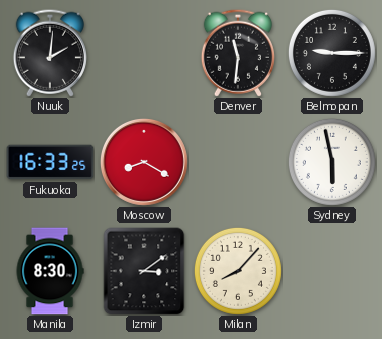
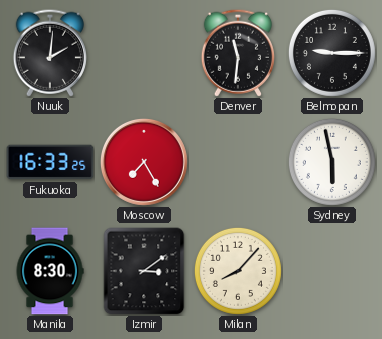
Moscow: 8:20 -> 7:25
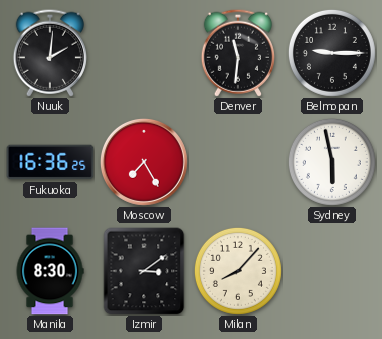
Fukuoka: 16:33 -> 16:36
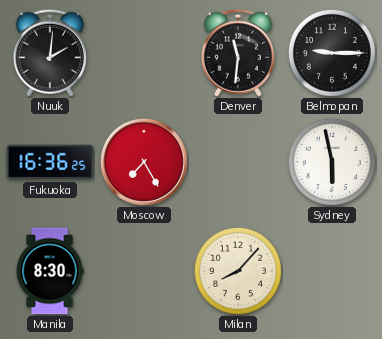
Izmir: 3:09 -> none
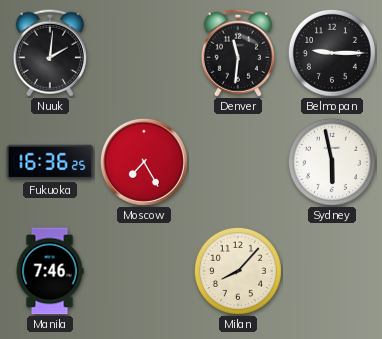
Manila: 8:30 -> 7:46
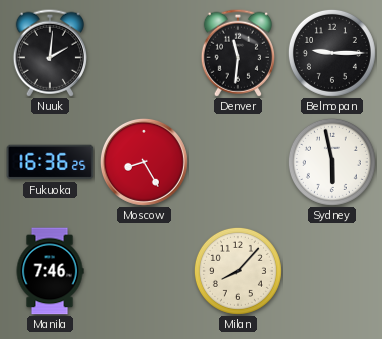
Moscow: 7:25 -> 8:25
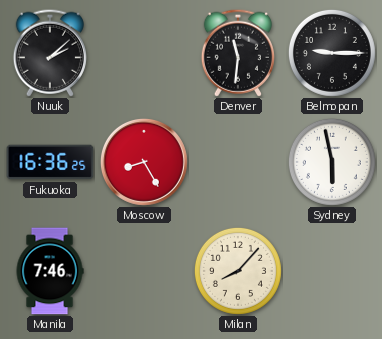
Nuuk: 2:01 -> 2:08
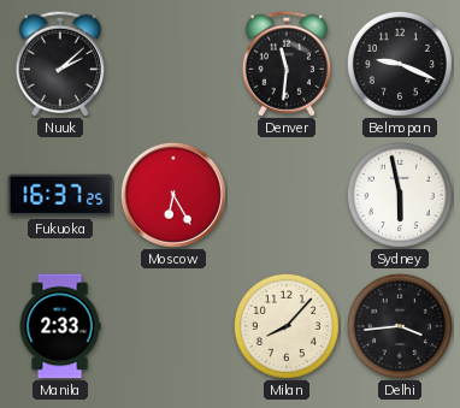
Belmopan: 9:15 -> 9:19
Fukuoka: 16:36 -> 16:37
Moscow: 8:25 -> 6:25
Manila: 7:46 -> 2:33
Delhi: none -> 3:44
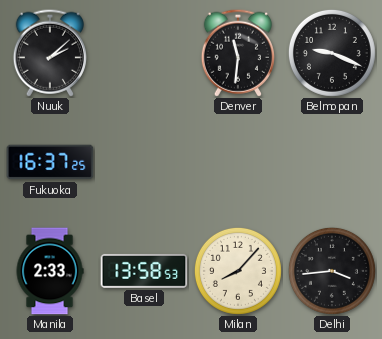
Moscow: 6:25 -> none
Sydney: 5:58 -> none
Basel: none -> 13:58
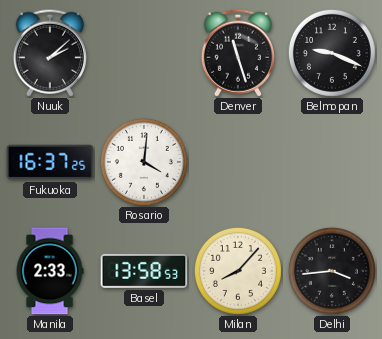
Denver: 11:31 -> 11:27
Rosario: none -> 4:01
